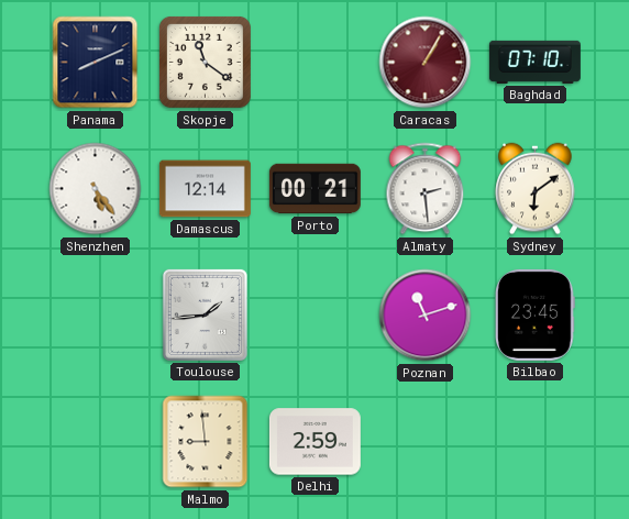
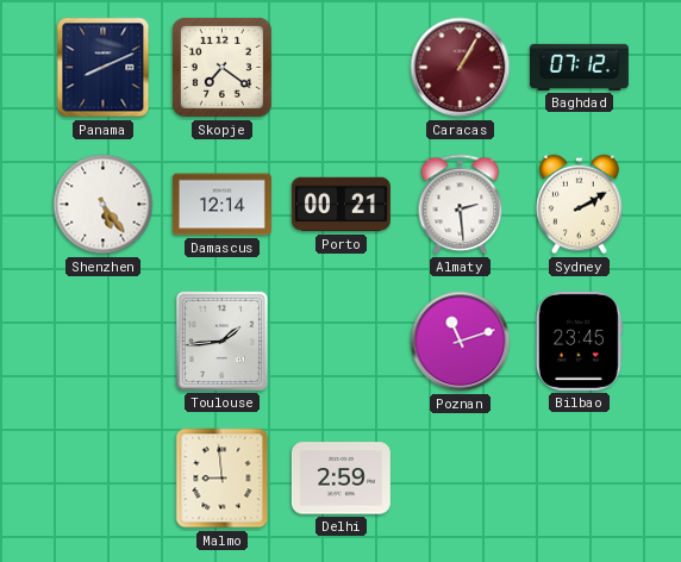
Skopje: 11:21 -> 7:21
Baghdad: 07:10 -> 07:12
Sydney: 6:09 -> 2:10
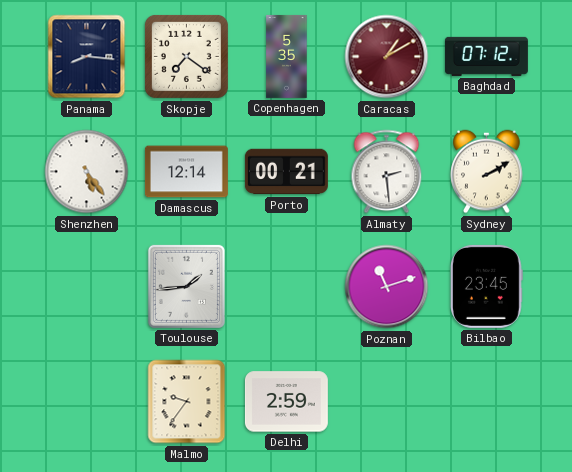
Panama: 8:11 -> 8:16
Copenhagen: none -> 5:35
Caracas: 1:05 -> 1:10
Malmo: 8:59 -> 9:36
